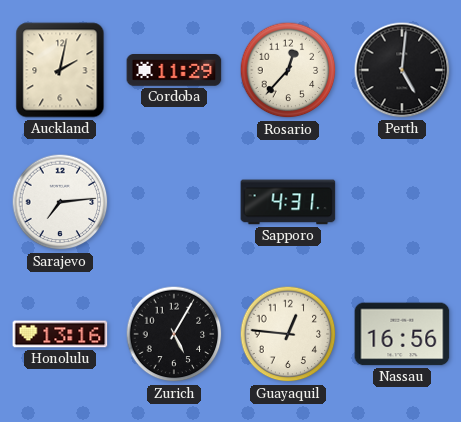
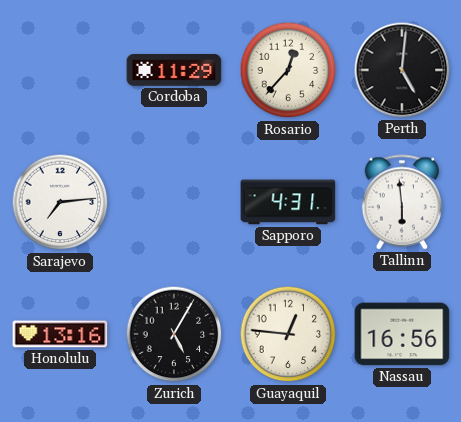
Auckland: 2:02 -> none
Tallinn: none -> 5:59
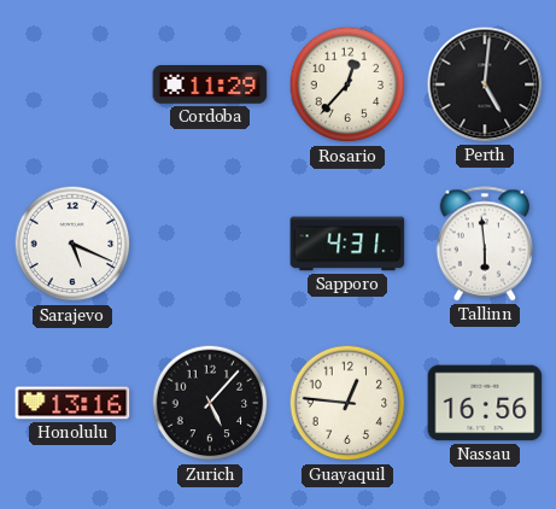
Sarajevo: 7:14 -> 5:19
Zurich: 5:05 -> 5:07
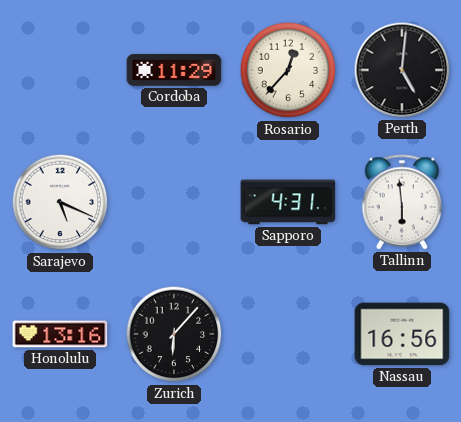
Zurich: 5:07 -> 6:07
Guayaquil: 12:46 -> none
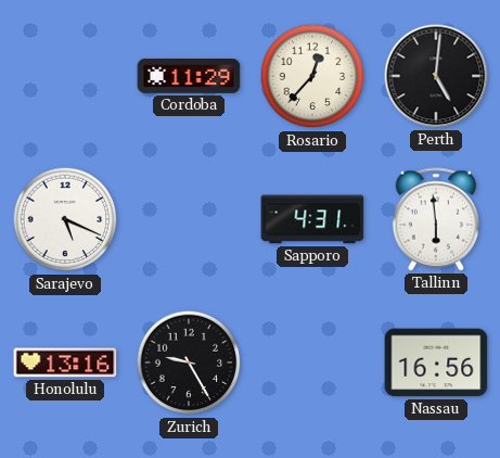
Zurich: 6:07 -> 9:25
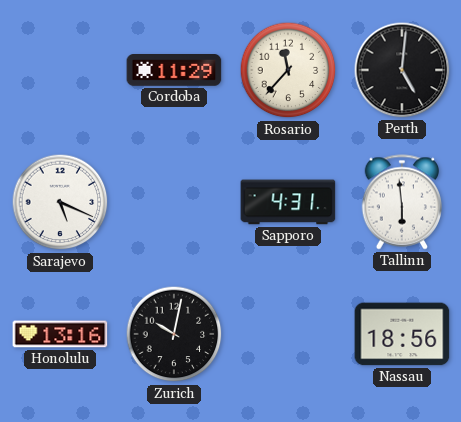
Rosario: 12:37 -> 11:37
Zurich: 9:25 -> 10:02
Nassau: 16:56 -> 18:56
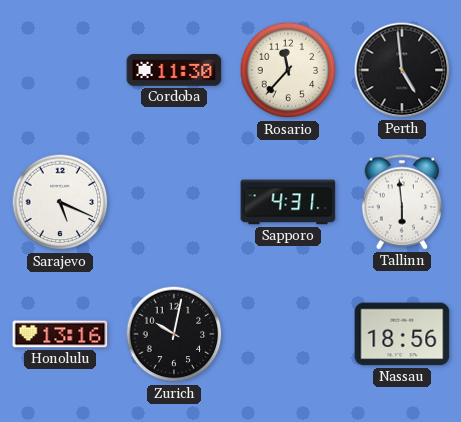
Cordoba: 11:29 -> 11:30
Perth: 5:01 -> 4:59
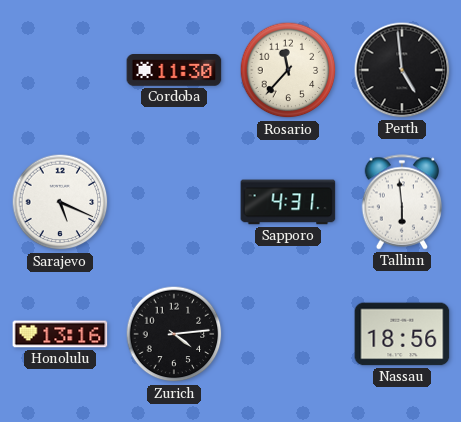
Zurich: 10:02 -> 4:14
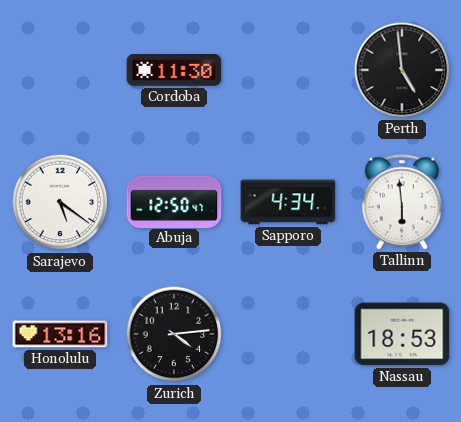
Rosario: 11:37 -> none
Sarajevo: 5:19 -> 5:21
Abuja: none -> 12:50
Sapporo: 4:31 -> 4:34
Nassau: 18:56 -> 18:53
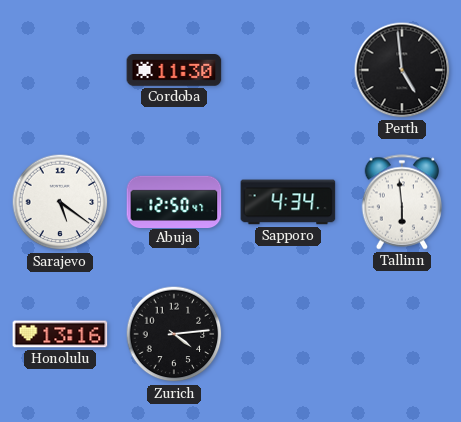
Nassau: 18:53 -> none
